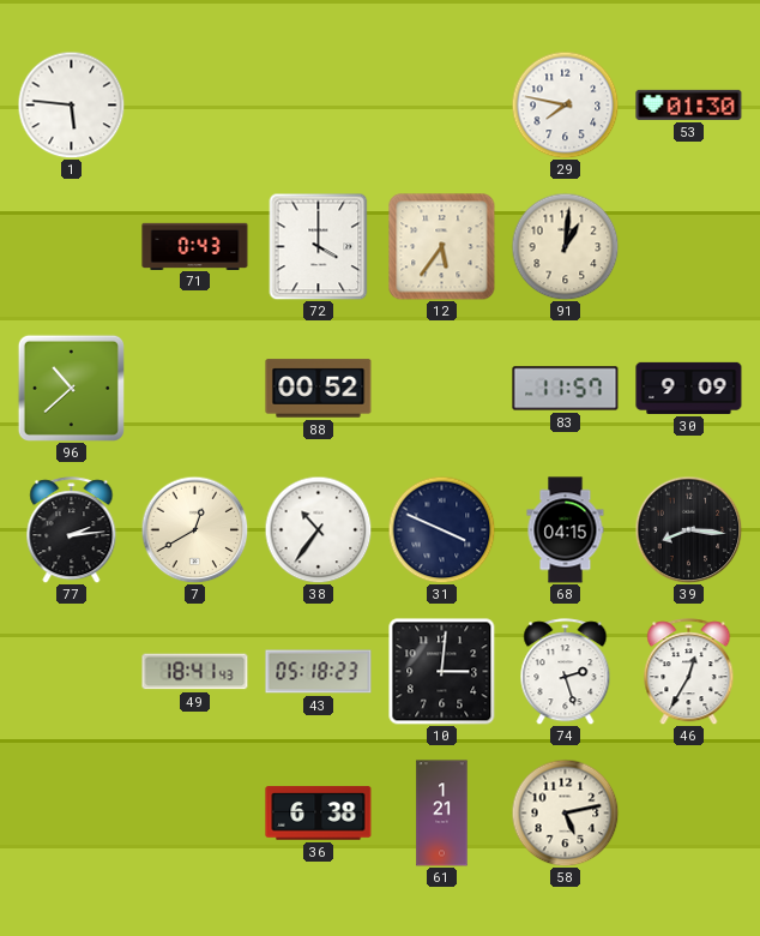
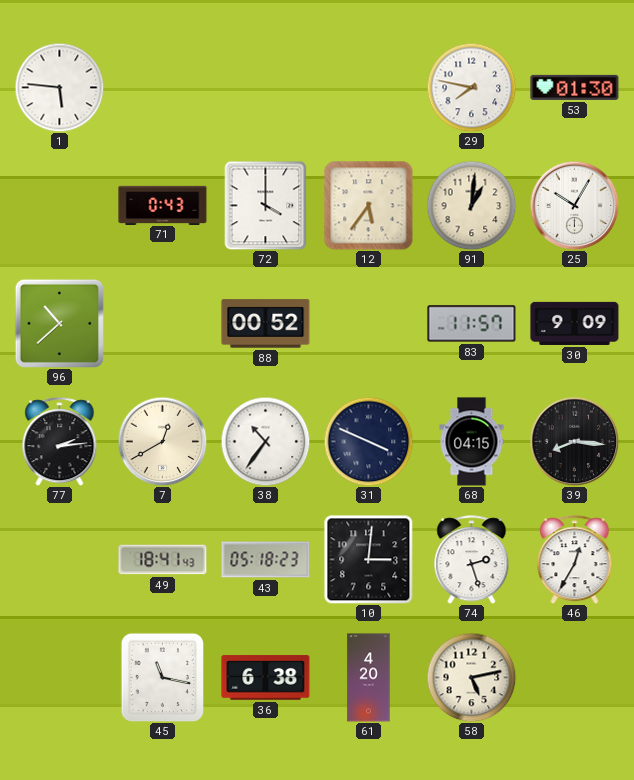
25: none -> 10:05
45: none -> 11:17
61: 1:21 -> 4:20
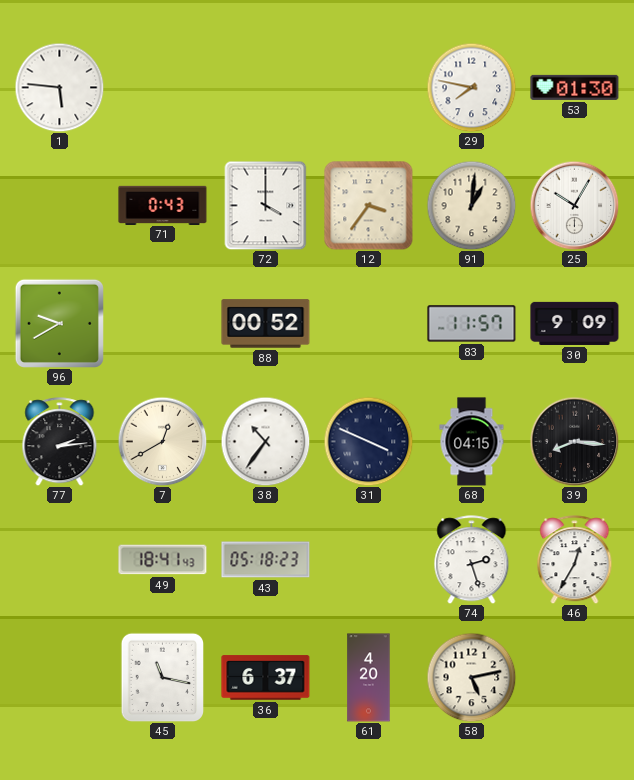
12: 5:36 -> 3:36
96: 10:38 -> 9:40
10: 3:01 -> none
36: 6:38 -> 6:37
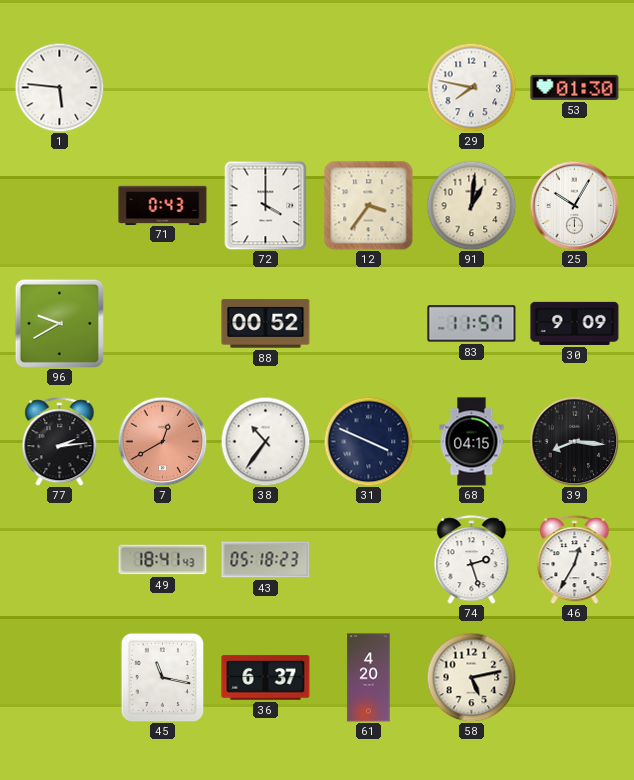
7 dial: cream -> salmon
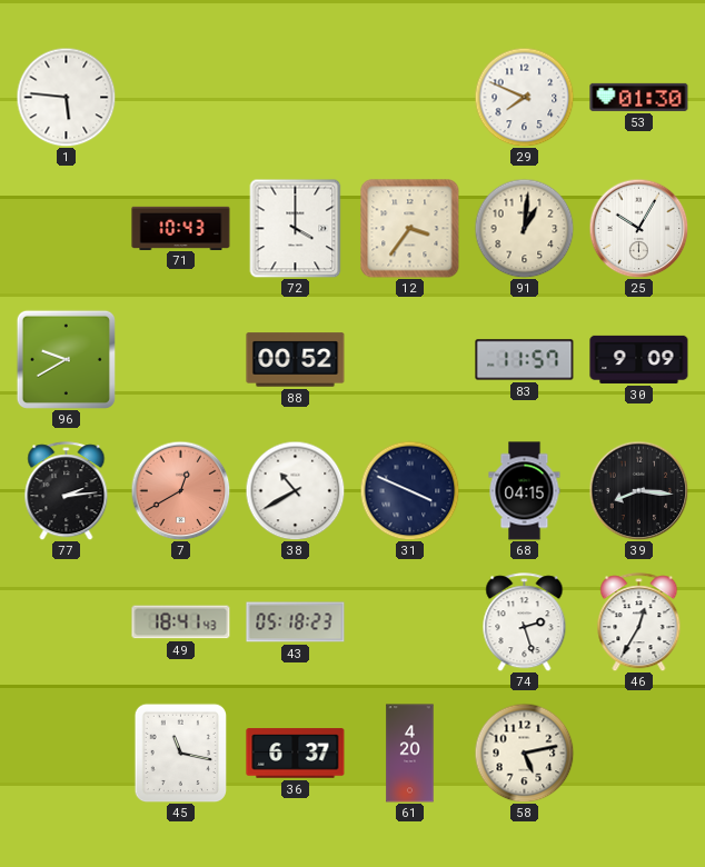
29: 7:47 -> 7:49
71: 0:43 -> 10:43
38: 10:36 -> 10:40
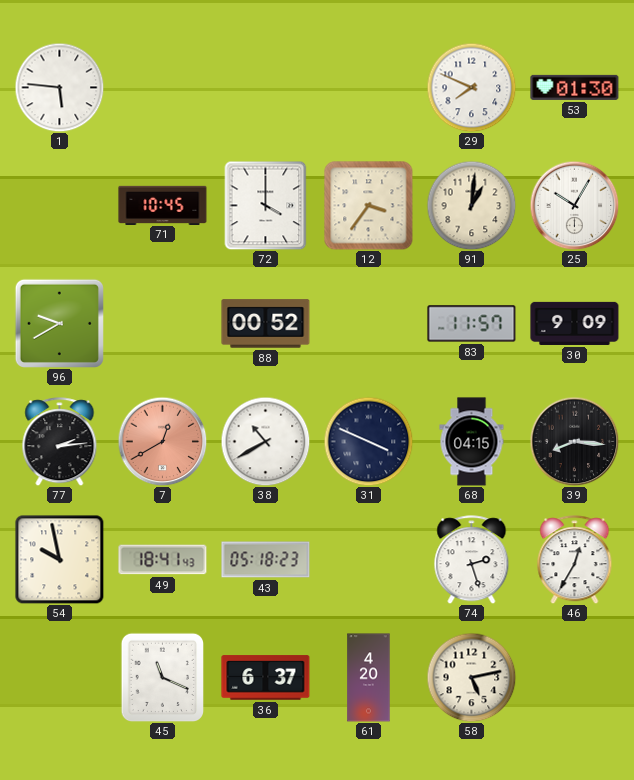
71: 10:43 -> 10:45
54: none -> 9:58
45: 11:17 -> 11:19
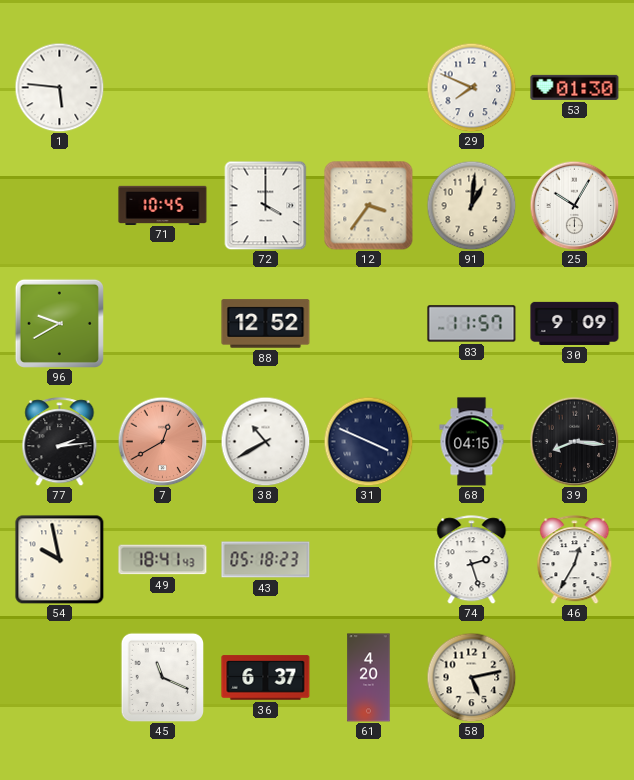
88: 00:52 -> 12:52
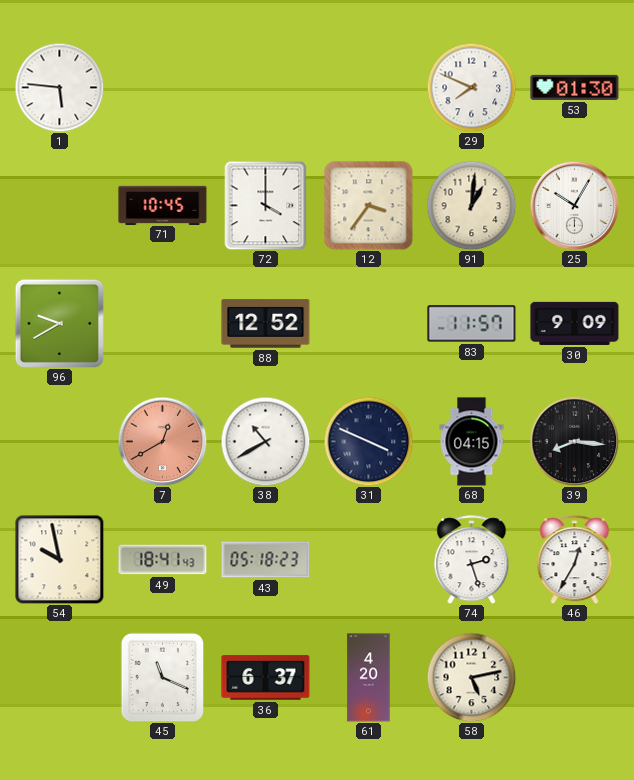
77: 2:14 -> none
